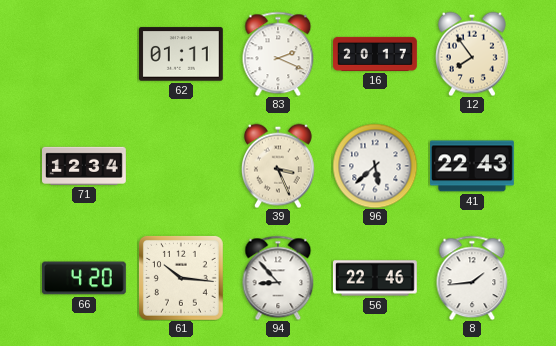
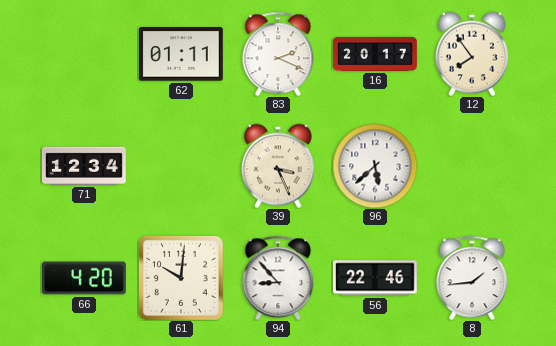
41: 22:43 -> none
61: 10:16 -> 10:01
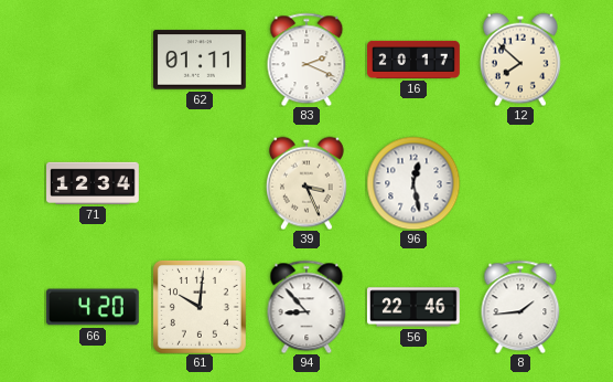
12: 7:54 -> 7:52
96: 5:38 -> 12:28
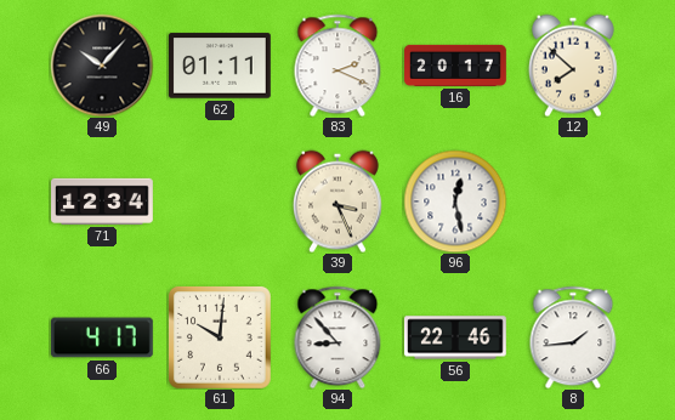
49: none -> 10:07
66: 4:20 -> 4:17
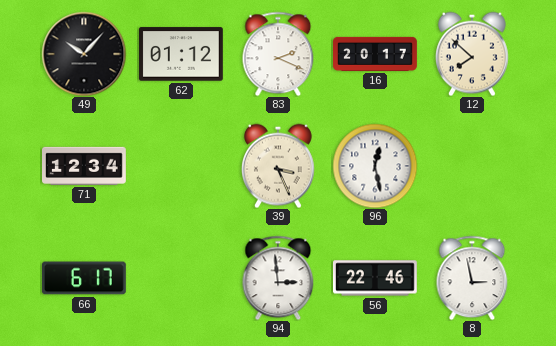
62: 01:11 -> 01:12
66: 4:17 -> 6:17
61: 10:01 -> none
94: 8:53 -> 2:59
8: 1:44 -> 2:58
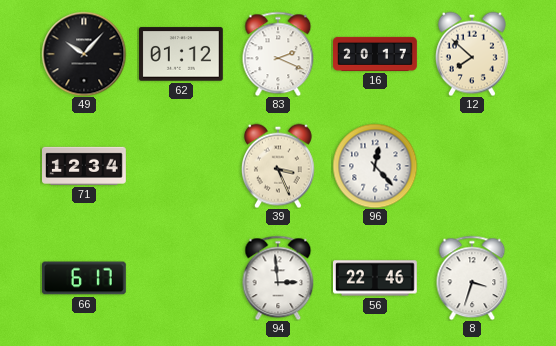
96: 12:28 -> 12:23
8: 2:58 -> 3:33
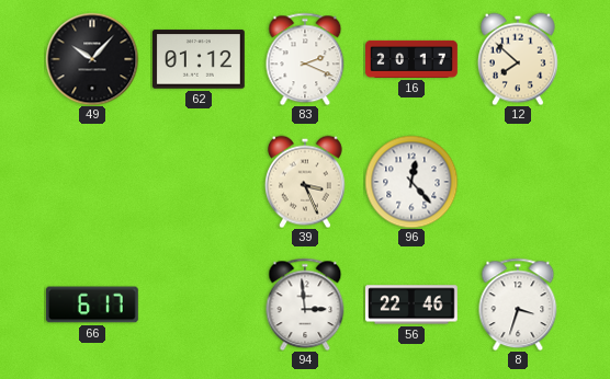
71: 12:34 -> none
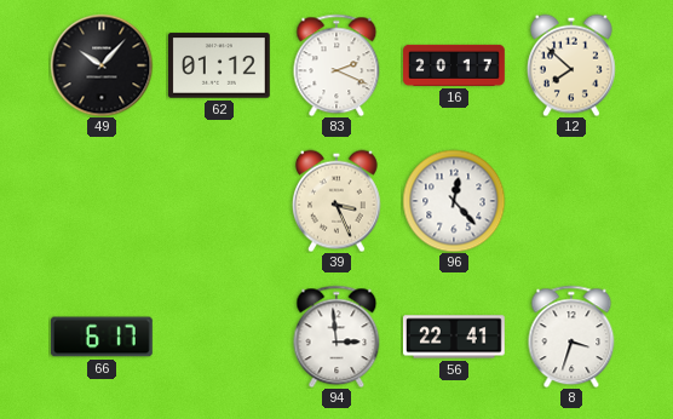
56: 22:46 -> 22:41
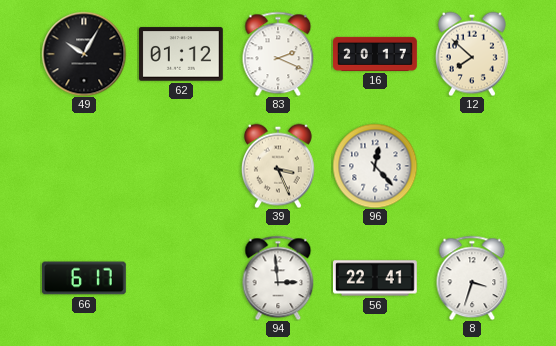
49: 10:07 -> 10:05
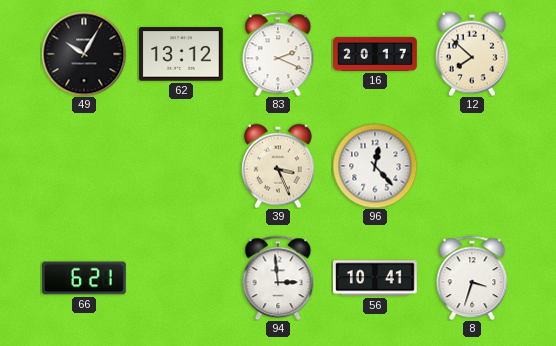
62: 01:12 -> 13:12
66: 6:17 -> 6:21
56: 22:41 -> 10:41
